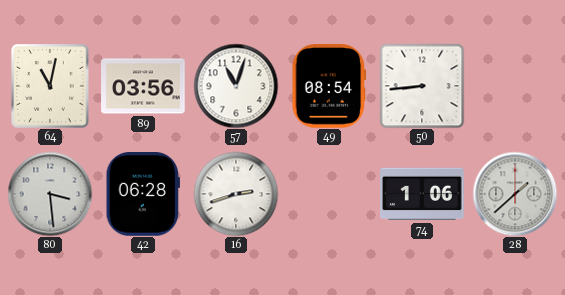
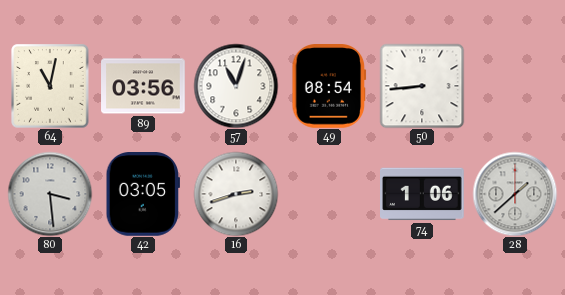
42: 06:28 -> 03:05
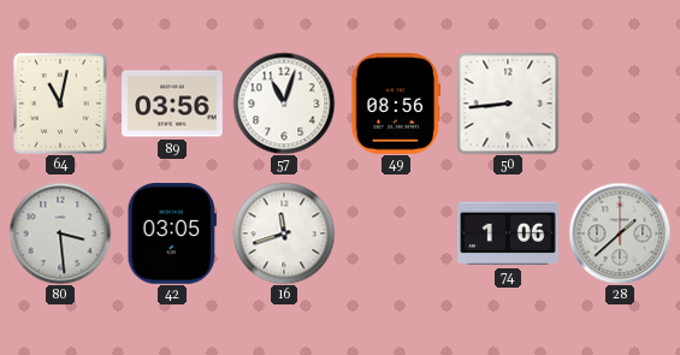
49: 08:54 -> 08:56
16: 2:42 -> 11:42
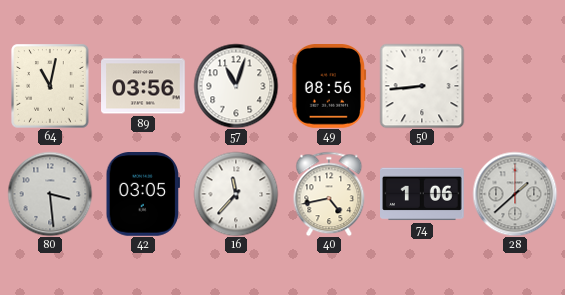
16: 11:42 -> 11:37
40: none -> 4:43
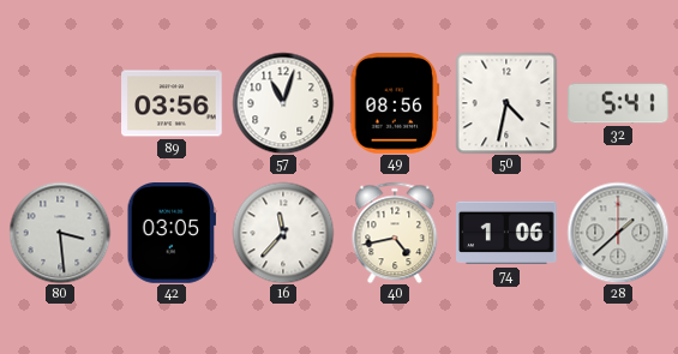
64: 11:02 -> none
50: 8:44 -> 4:32
32: none -> 5:41
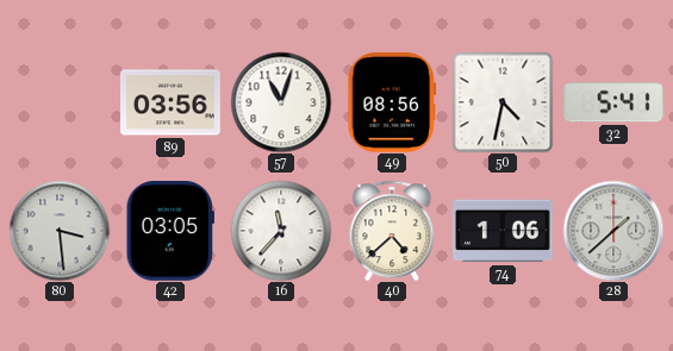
40: 4:43 -> 4:38
